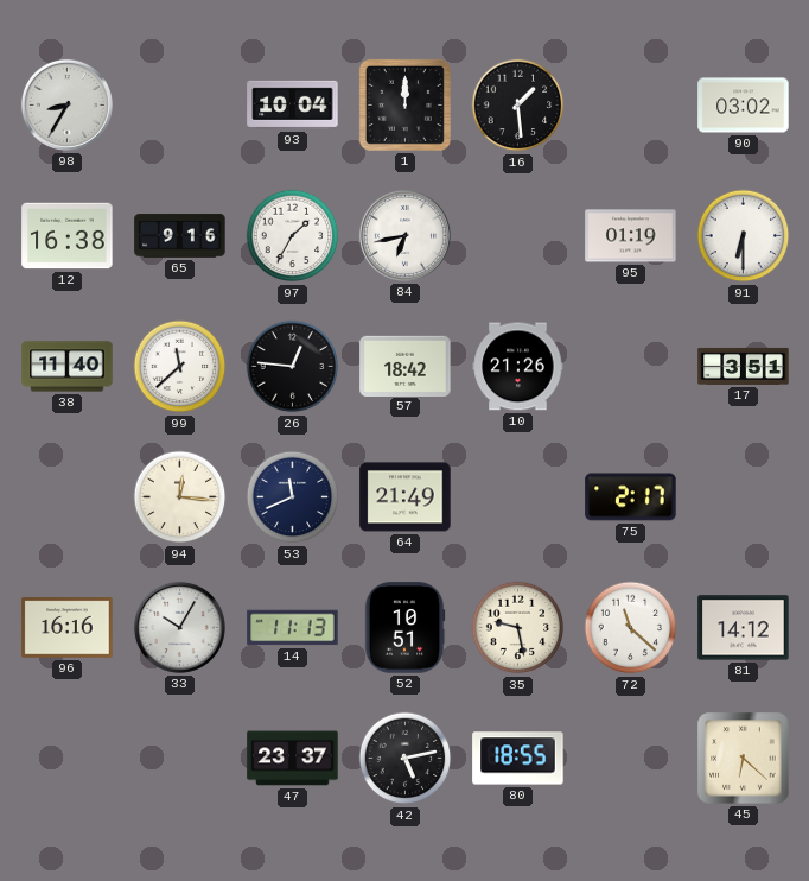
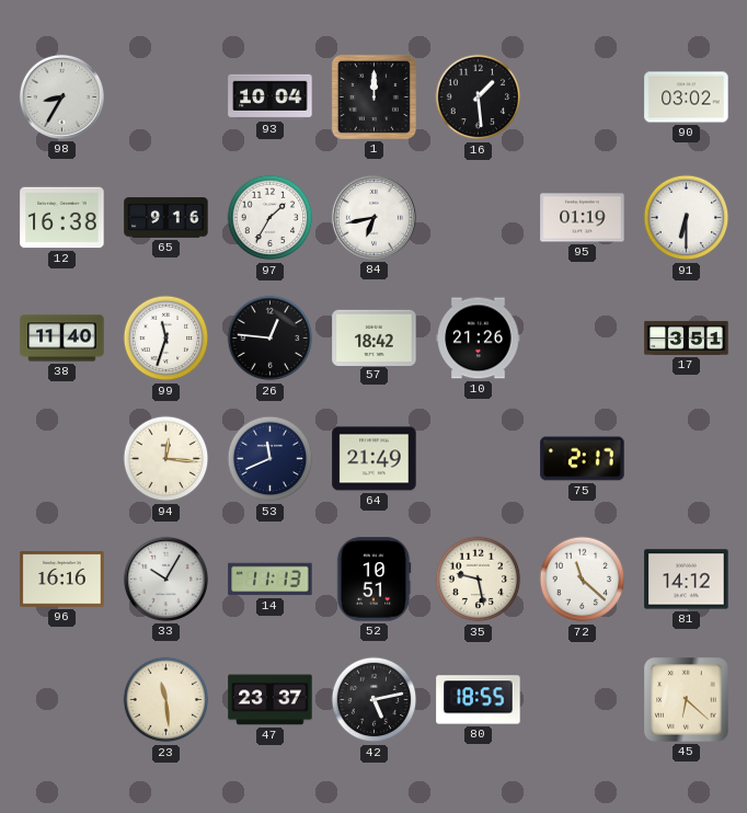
99: 11:38 -> 11:33
23: none -> 11:29
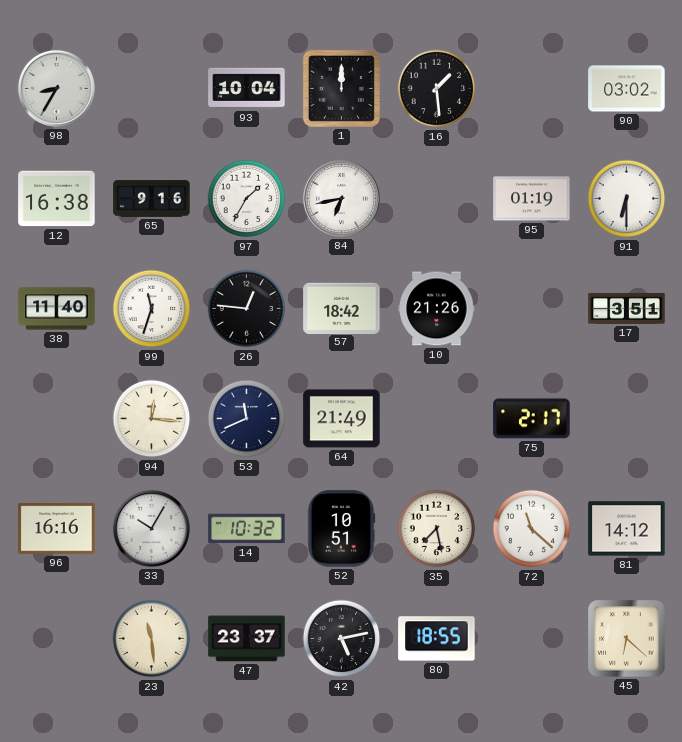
14: 11:13 -> 10:32
35: 9:28 -> 7:28
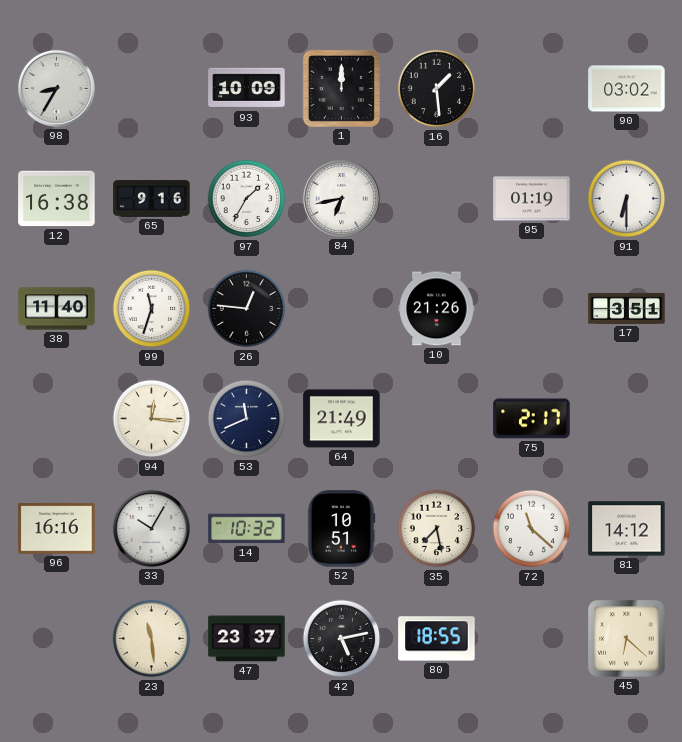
93: 10:04 -> 10:09
57: 18:42 -> none
